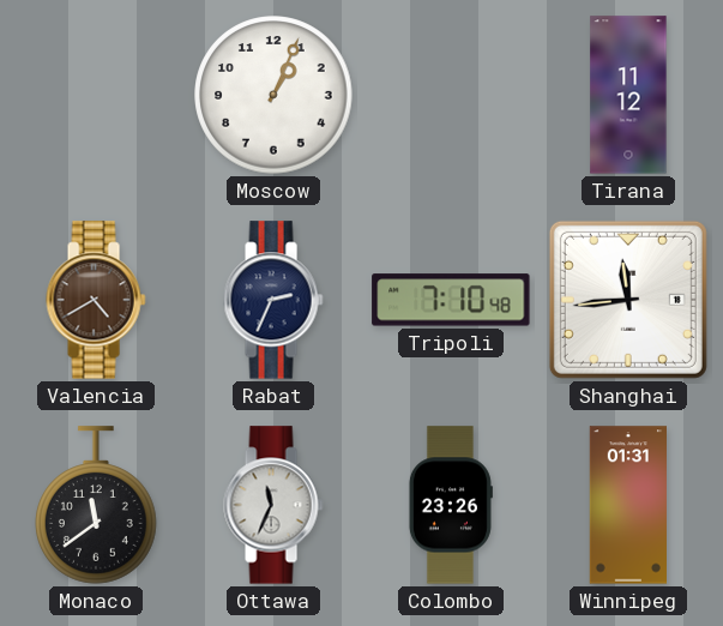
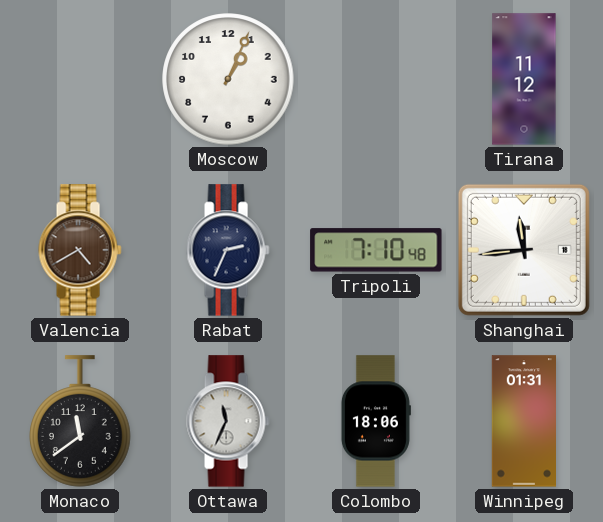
Colombo: 23:26 -> 18:06
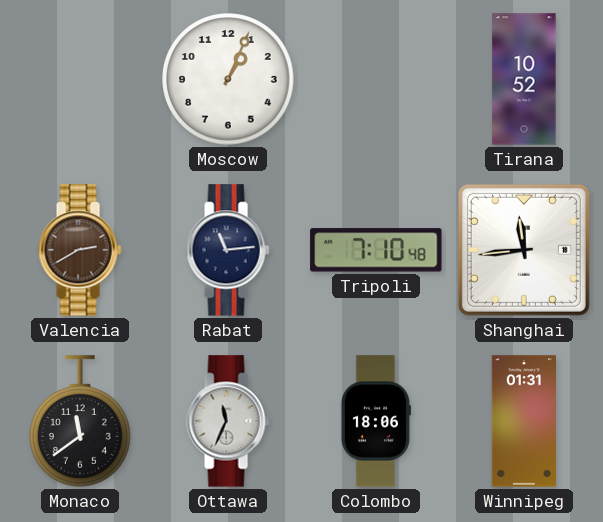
Tirana: 11:12 -> 10:52
Valencia: 4:40 -> 2:40
Rabat: 2:34 -> 11:14
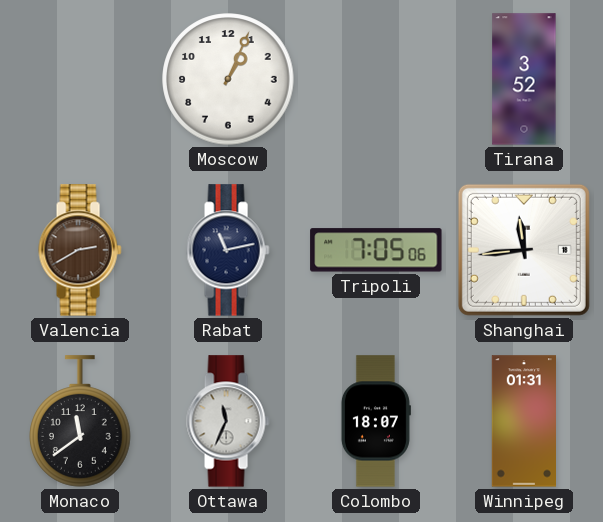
Tirana: 10:52 -> 3:52
Rabat: 11:14 -> 11:13
Tripoli: 7:10 -> 7:05
Colombo: 18:06 -> 18:07
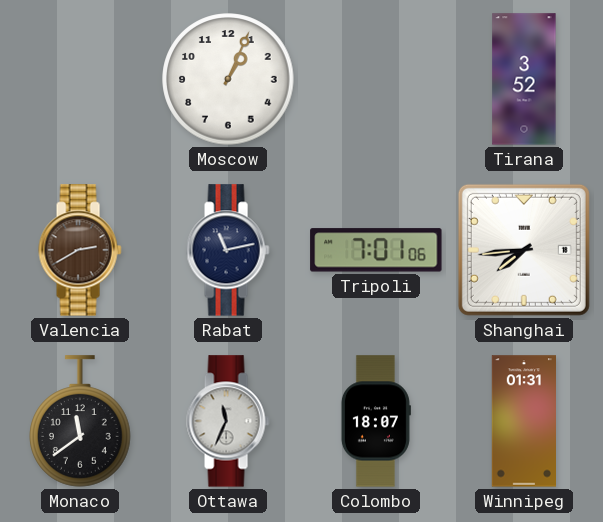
Tripoli: 7:05 -> 7:01
Shanghai: 11:44 -> 7:44
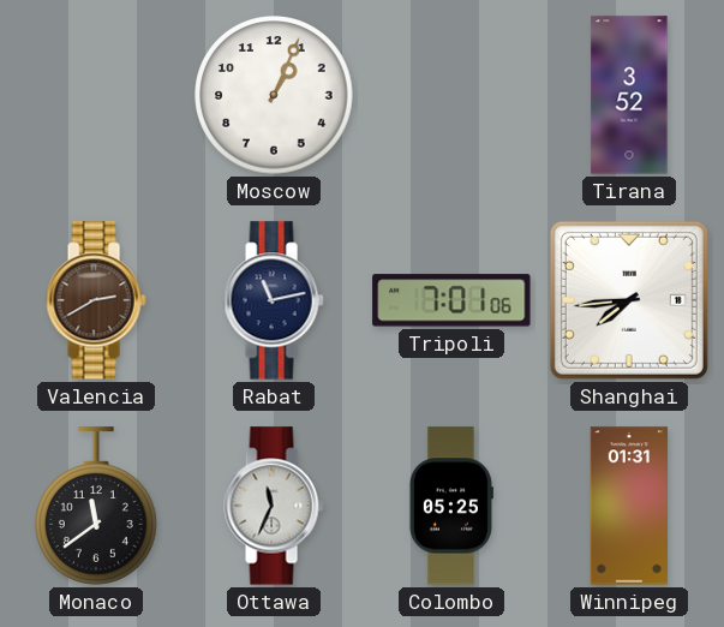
Colombo: 18:07 -> 05:25
